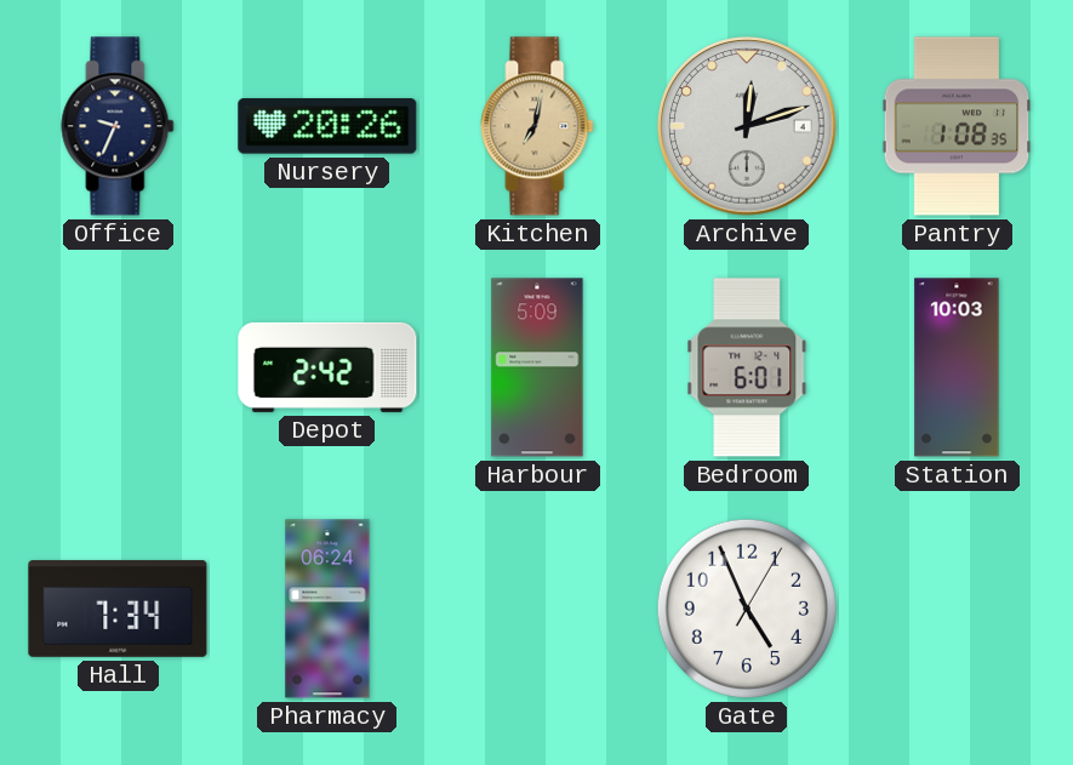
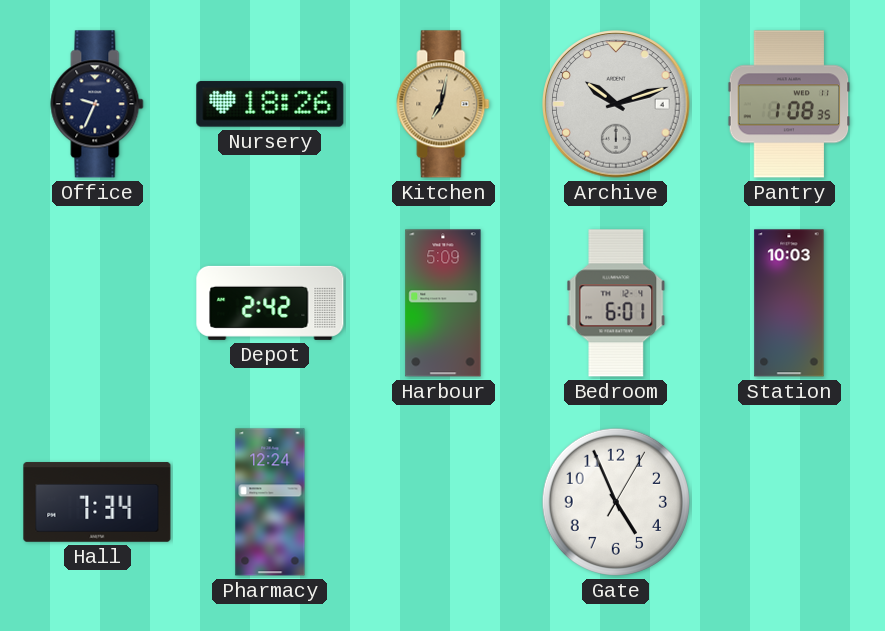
Nursery: 20:26 -> 18:26
Archive: 12:12 -> 10:12
Pharmacy: 06:24 -> 12:24
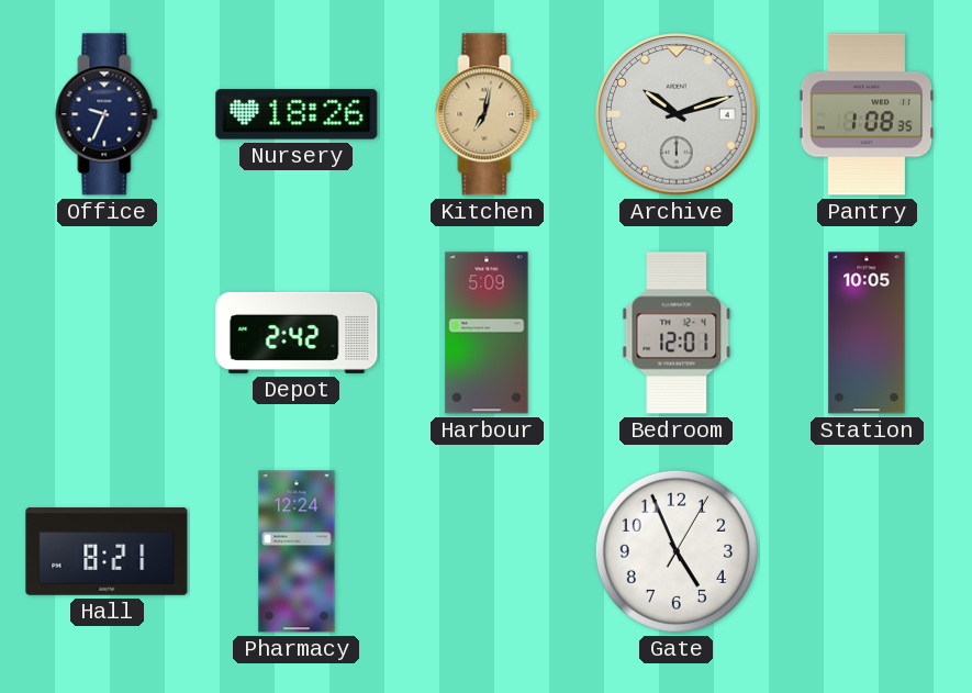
Bedroom: 6:01 -> 12:01
Station: 10:03 -> 10:05
Hall: 7:34 -> 8:21
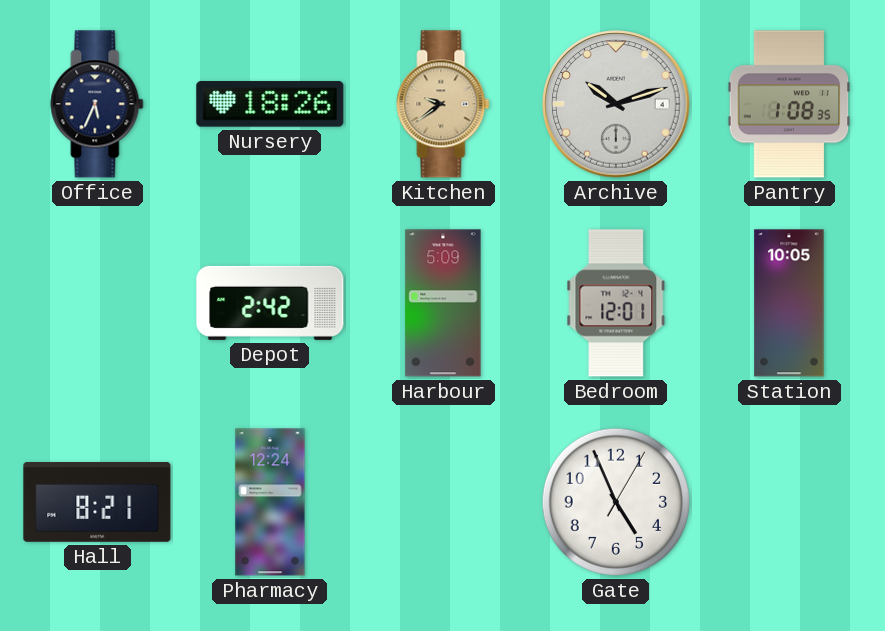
Office: 9:34 -> 5:34
Kitchen: 7:02 -> 9:39
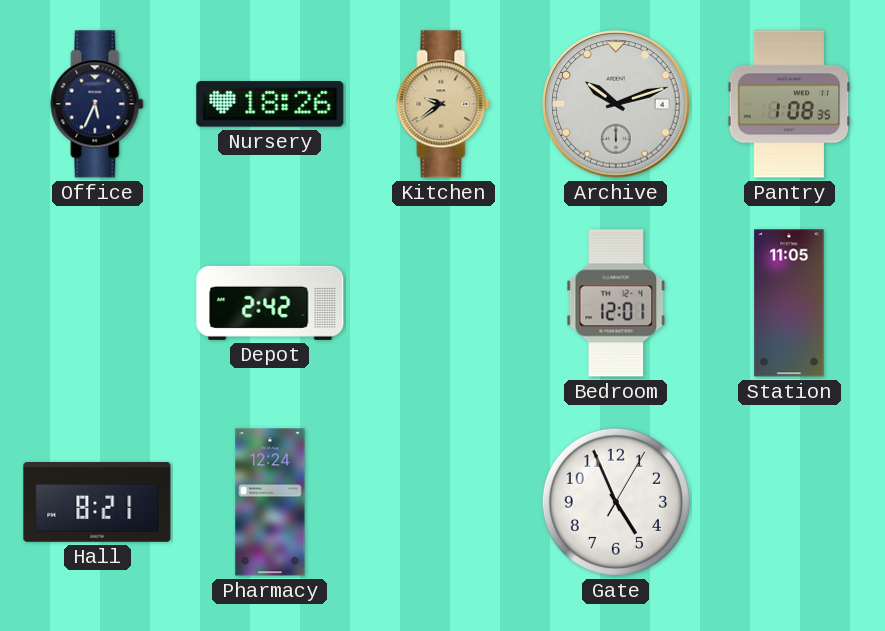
Harbour: 5:09 -> none
Station: 10:05 -> 11:05
